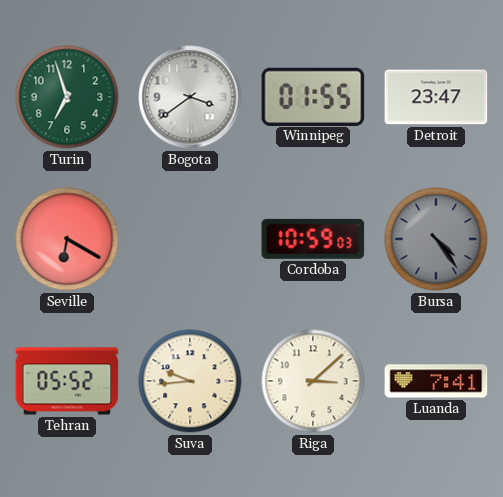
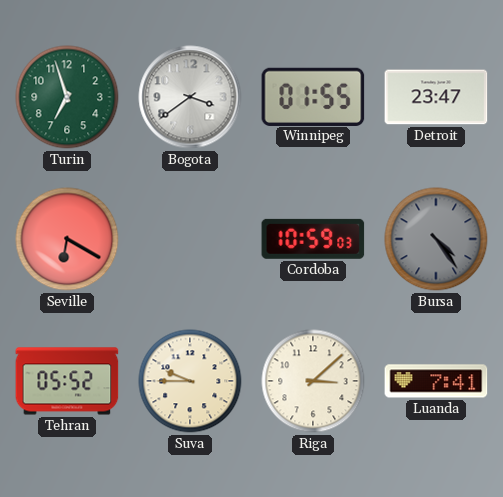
Suva: 9:44 -> 9:45
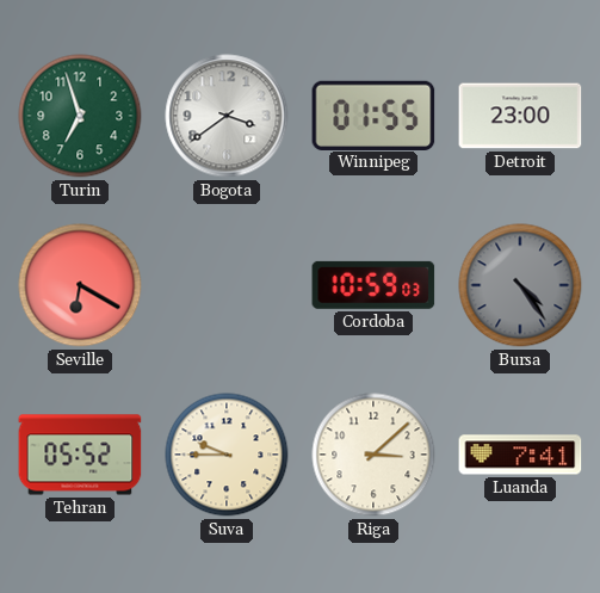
Detroit: 23:47 -> 23:00
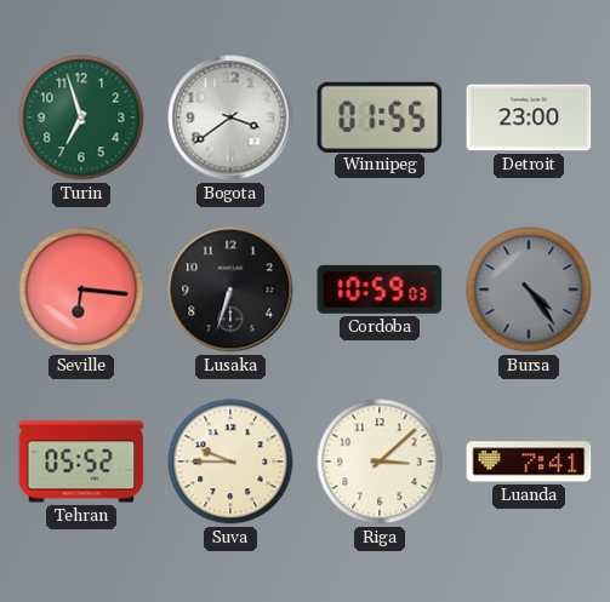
Seville: 6:20 -> 6:16
Lusaka: none -> 6:33
